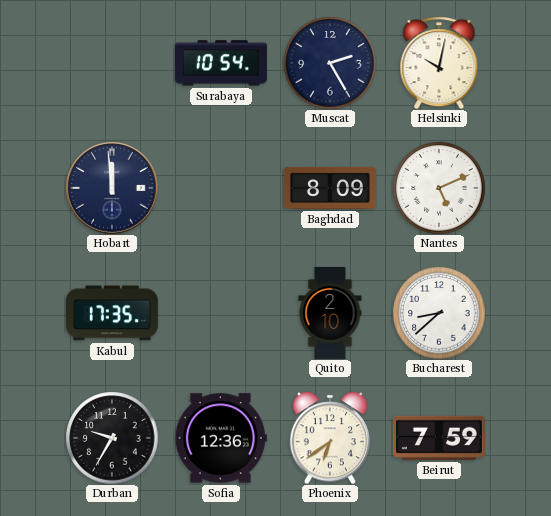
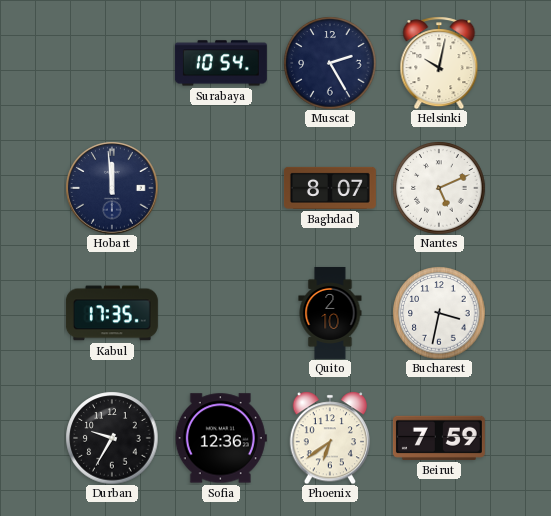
Baghdad: 8:09 -> 8:07
Bucharest: 8:38 -> 3:32
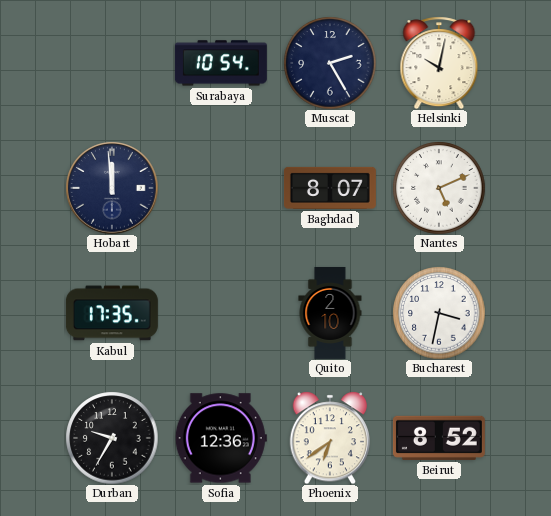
Beirut: 7:59 -> 8:52
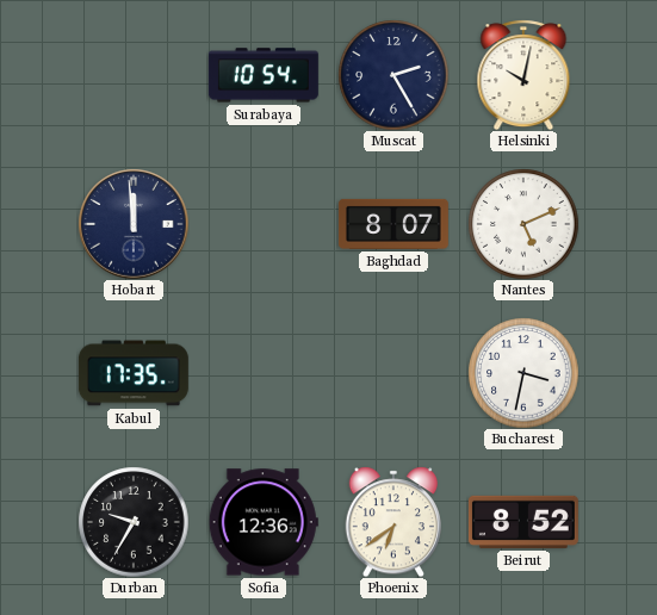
Quito: 2:10 -> none
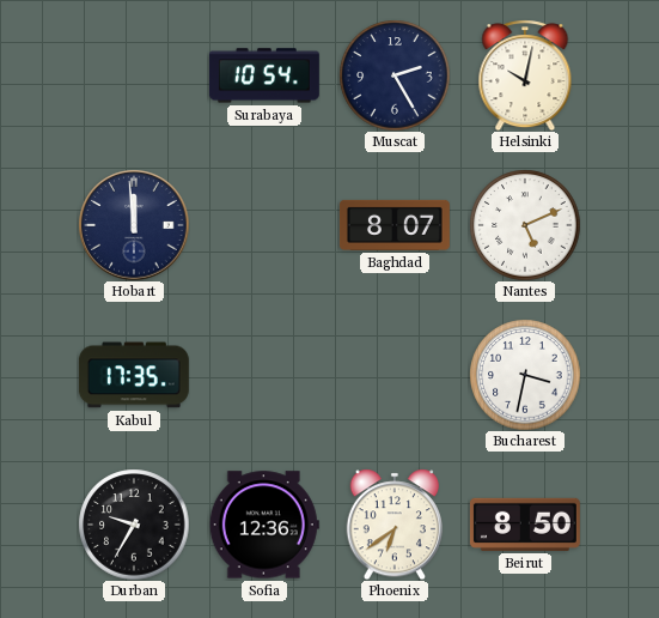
Beirut: 8:52 -> 8:50
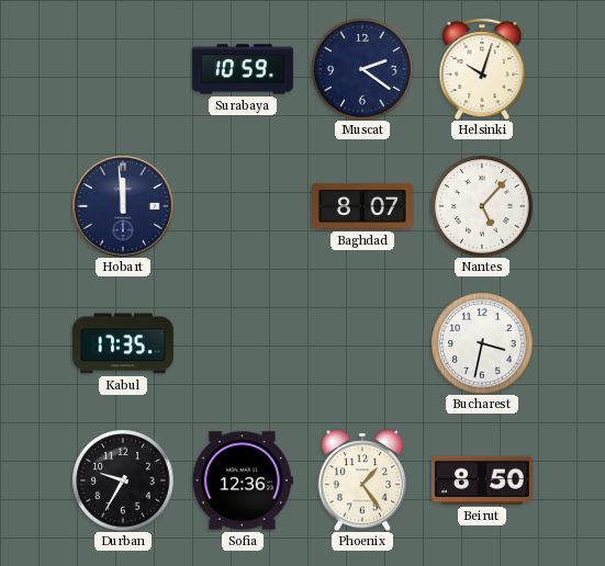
Surabaya: 10:54 -> 10:59
Muscat: 2:25 -> 2:21
Helsinki: 10:02 -> 10:03
Nantes: 5:11 -> 5:07
Phoenix: 6:39 -> 1:24
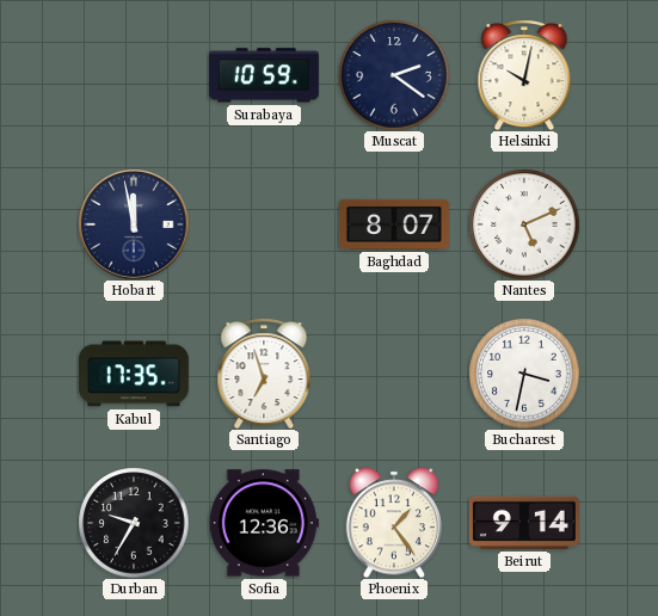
Helsinki: 10:03 -> 10:02
Hobart: 11:59 -> 11:58
Nantes: 5:07 -> 5:11
Santiago: none -> 6:57
Beirut: 8:50 -> 9:14
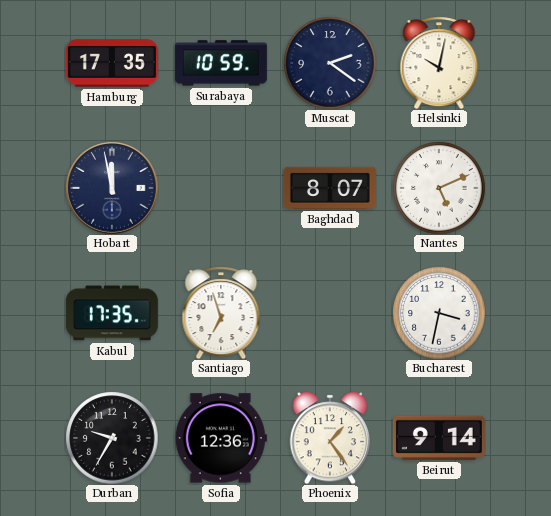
Hamburg: none -> 17:35
